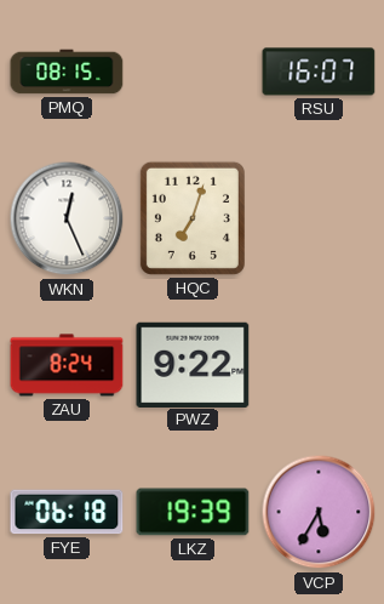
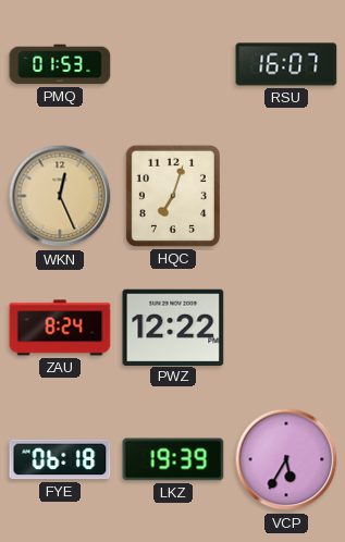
PMQ: 08:15 -> 01:53
WKN dial: white -> champagne
PWZ: 9:22 -> 12:22
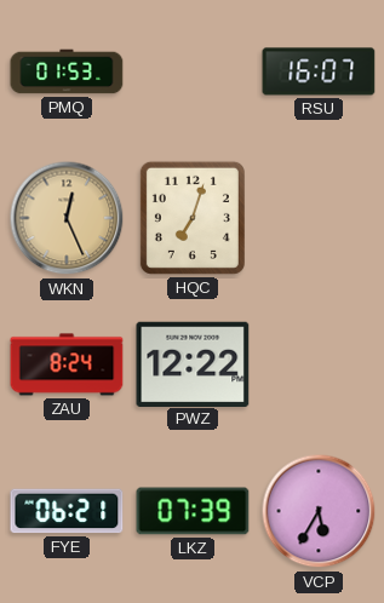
FYE: 06:18 -> 06:21
LKZ: 19:39 -> 07:39
